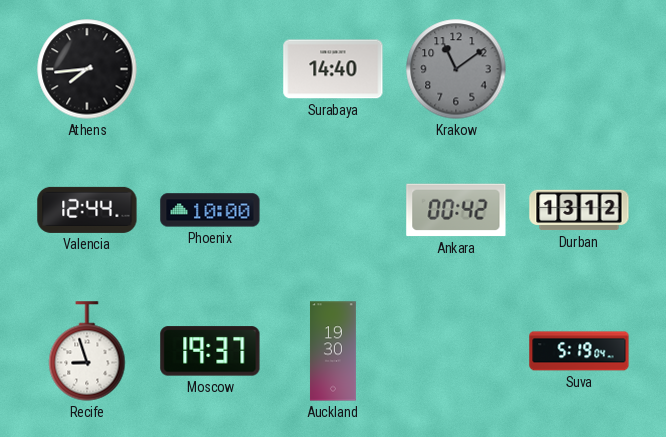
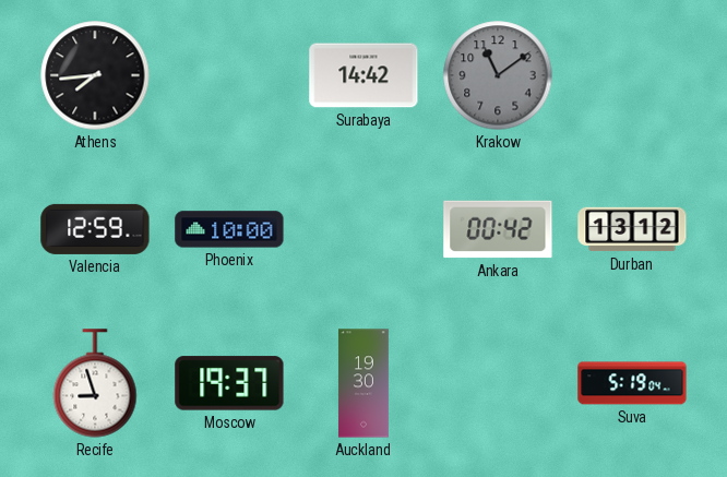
Surabaya: 14:40 -> 14:42
Valencia: 12:44 -> 12:59
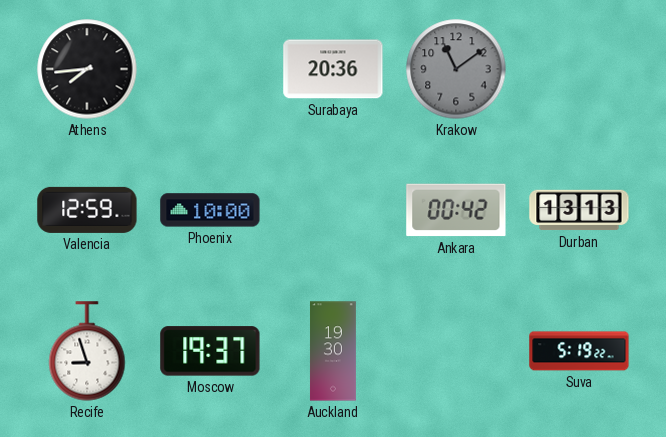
Surabaya: 14:42 -> 20:36
Durban: 13:12 -> 13:13
Suva: 5:19:04 -> 5:19:22
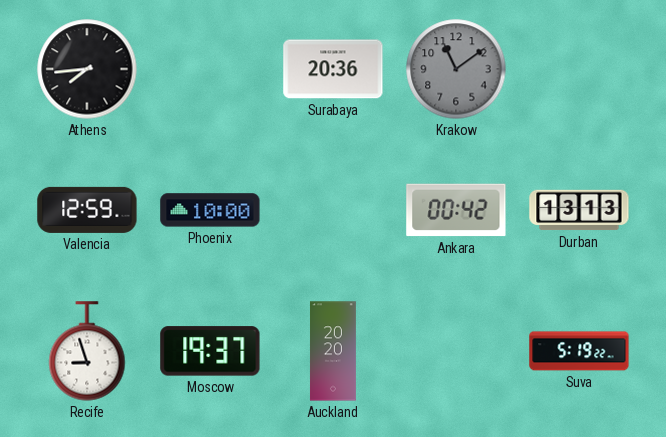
Auckland: 19:30 -> 20:20
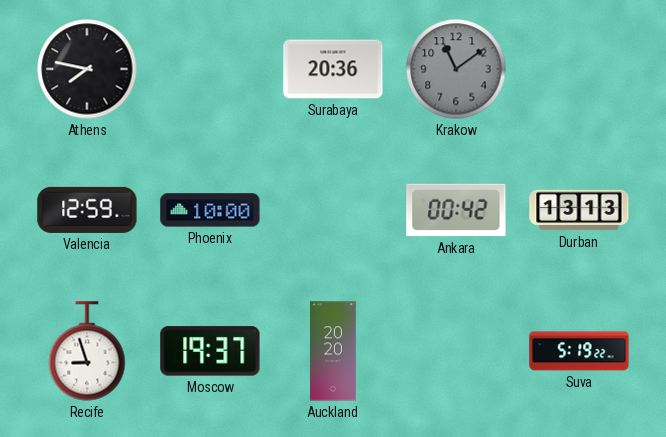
Athens: 7:44 -> 7:47
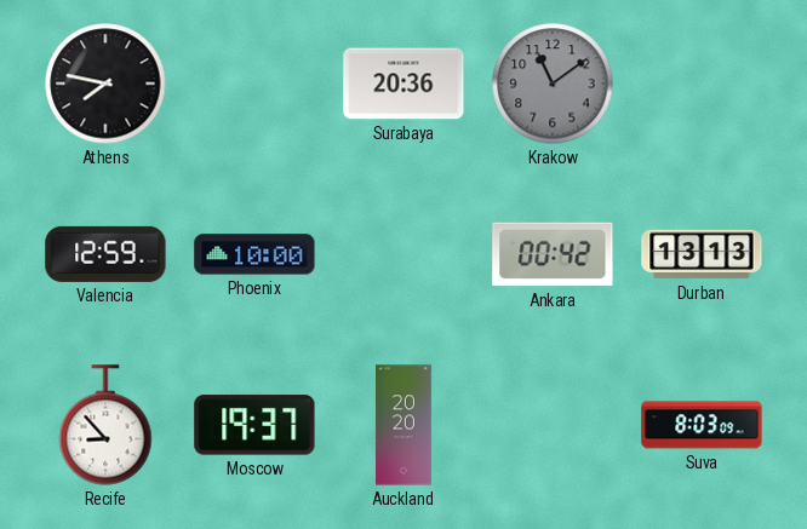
Recife: 8:57 -> 8:53
Suva: 5:19 -> 8:03
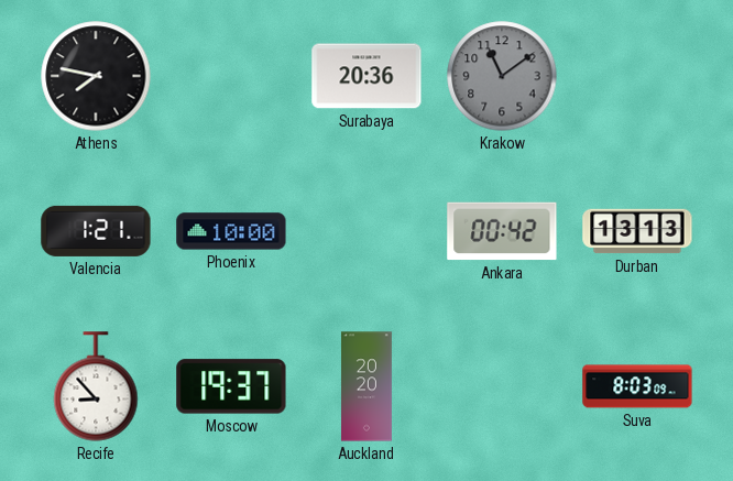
Valencia: 12:59 -> 1:21
